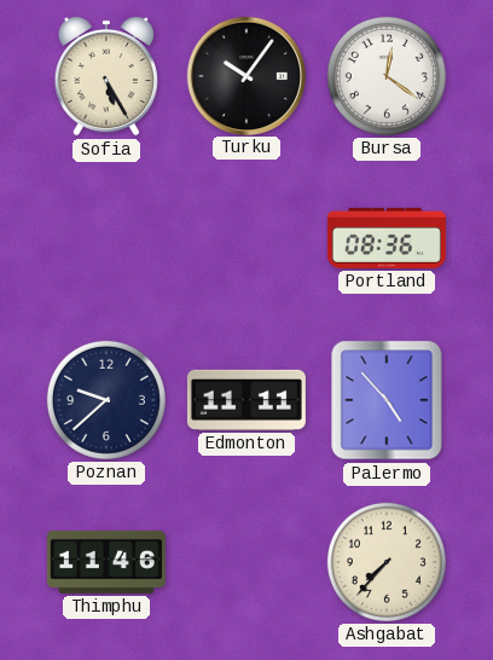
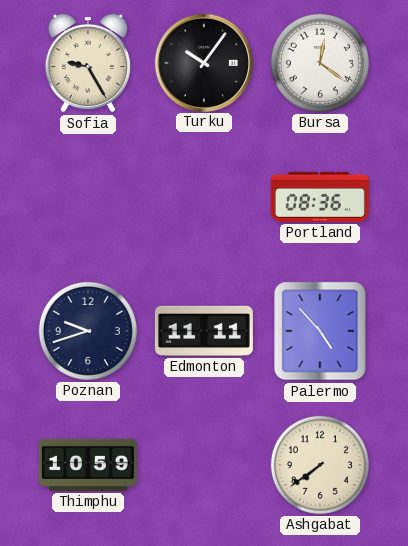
Sofia: 5:25 -> 9:25
Poznan: 9:38 -> 9:42
Thimphu: 11:46 -> 10:59
Ashgabat: 7:37 -> 7:39
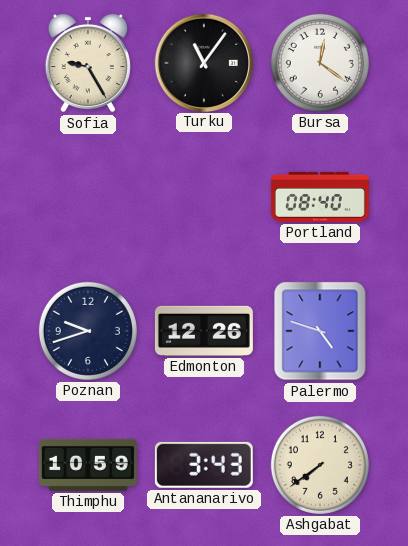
Turku: 10:06 -> 11:06
Portland: 08:36 -> 08:40
Edmonton: 11:11 -> 12:26
Palermo: 4:53 -> 4:48
Antananarivo: none -> 3:43
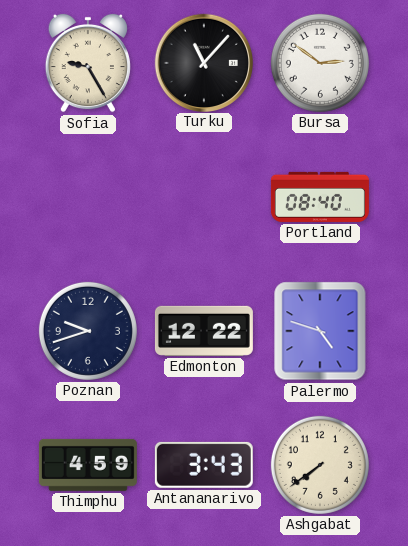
Turku: 11:06 -> 11:07
Bursa: 12:21 -> 2:51
Edmonton: 12:26 -> 12:22
Thimphu: 10:59 -> 4:59
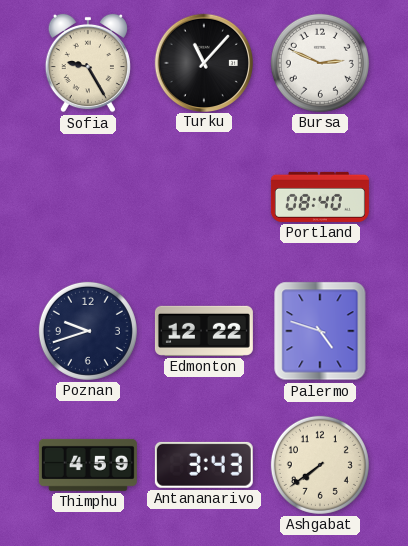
Bursa: 2:51 -> 2:49
